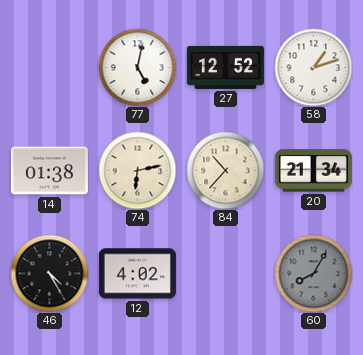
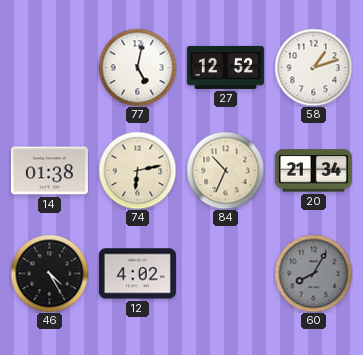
84: 10:37 -> 10:34
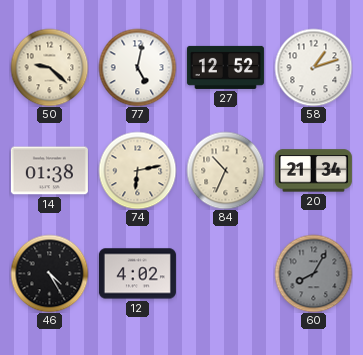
50: none -> 9:22
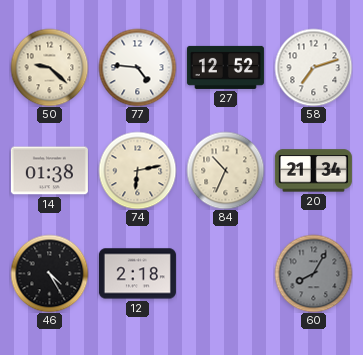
77: 5:02 -> 4:46
58: 1:12 -> 7:12
12: 4:02 -> 2:18
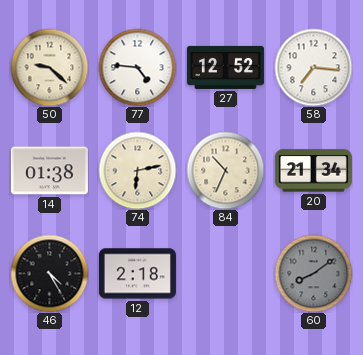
58: 7:12 -> 7:16
60: 8:05 -> 8:09
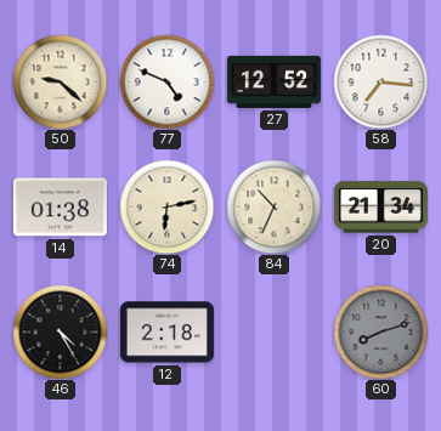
77: 4:46 -> 4:49
60: 8:09 -> 8:12
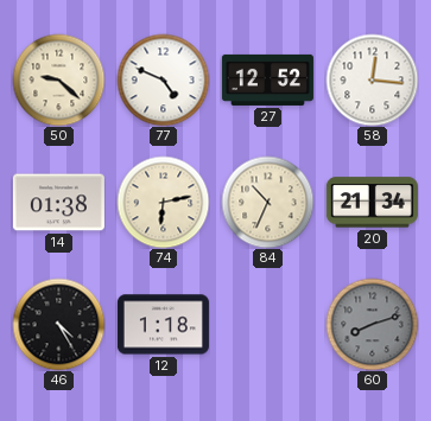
58: 7:16 -> 12:16
12: 2:18 -> 1:18
